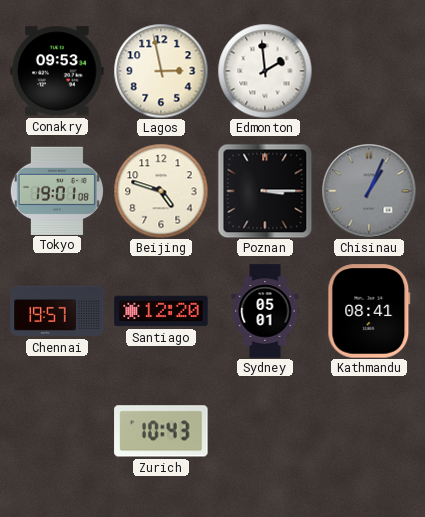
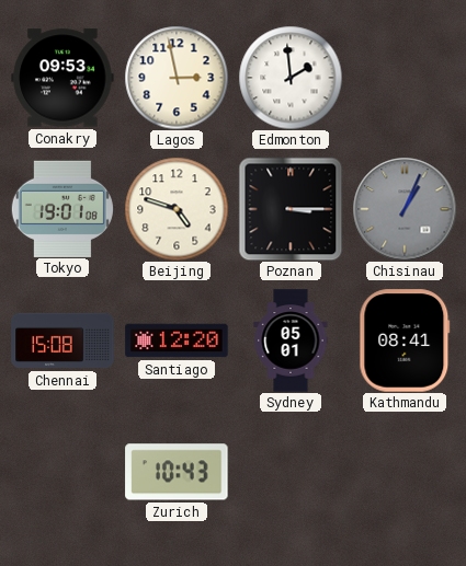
Chennai: 19:57 -> 15:08
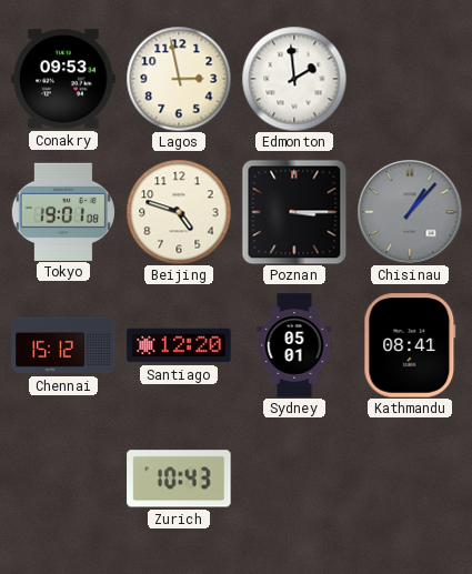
Chisinau: 1:04 -> 1:07
Chennai: 15:08 -> 15:12
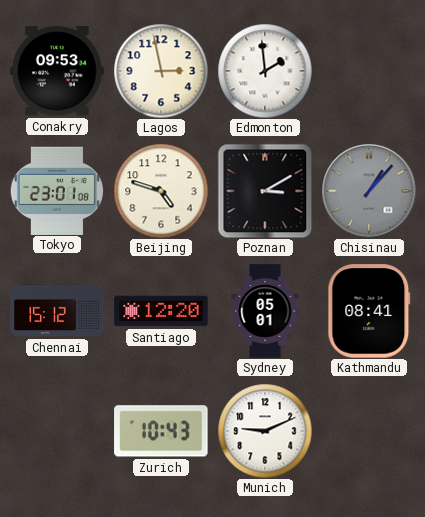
Tokyo: 19:01 -> 23:01
Poznan: 3:15 -> 3:10
Munich: none -> 9:11
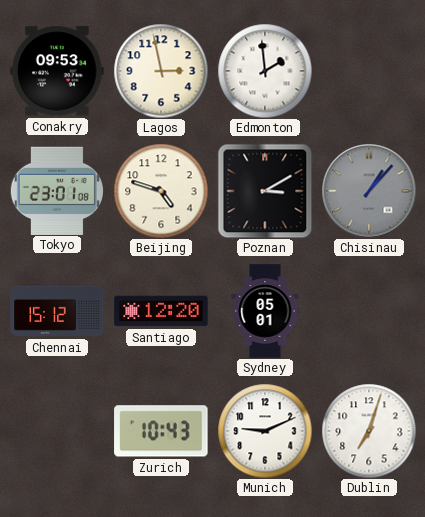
Kathmandu: 08:41 -> none
Dublin: none -> 7:03
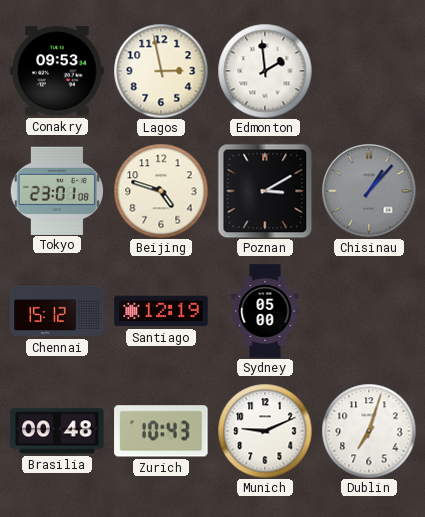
Santiago: 12:20 -> 12:19
Sydney: 05:01 -> 05:00
Brasilia: none -> 00:48
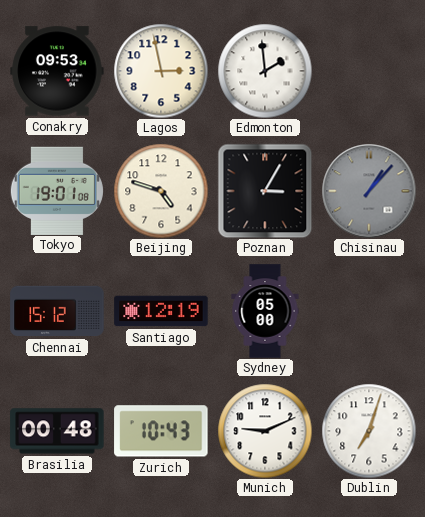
Tokyo: 23:01 -> 19:01
Poznan: 3:10 -> 3:05
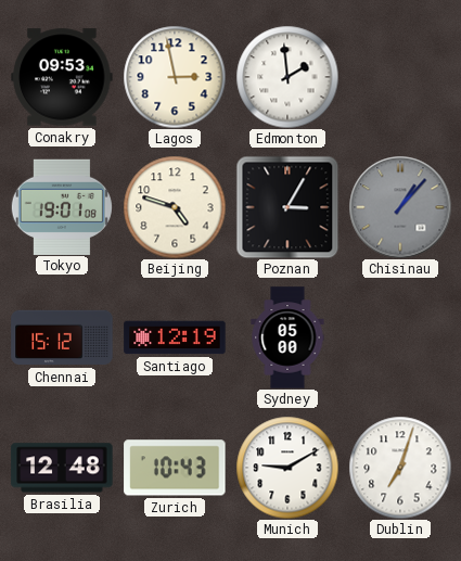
Brasilia: 00:48 -> 12:48
Munich: 9:11 -> 9:10
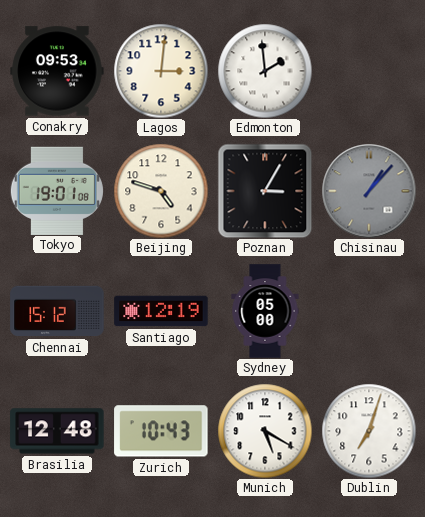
Lagos: 2:58 -> 3:01
Munich: 9:10 -> 5:20
